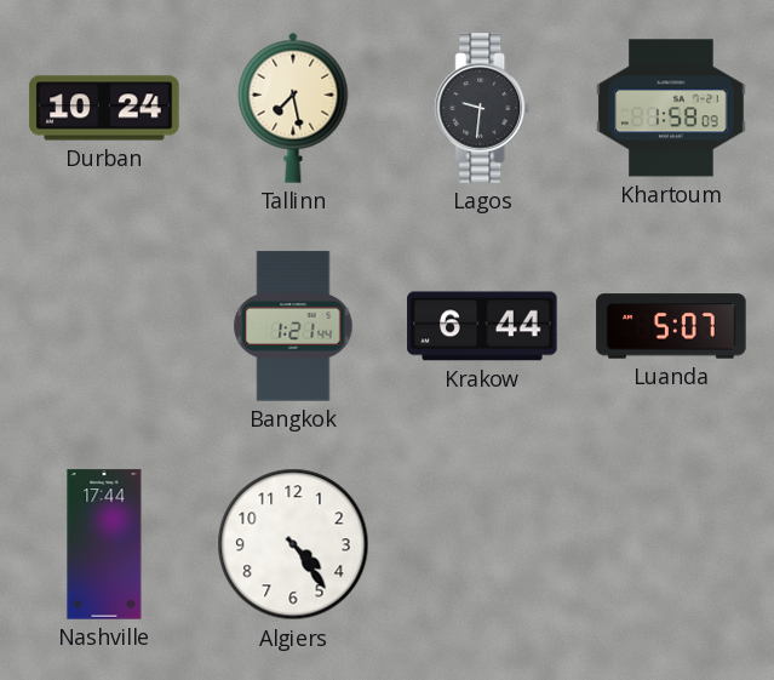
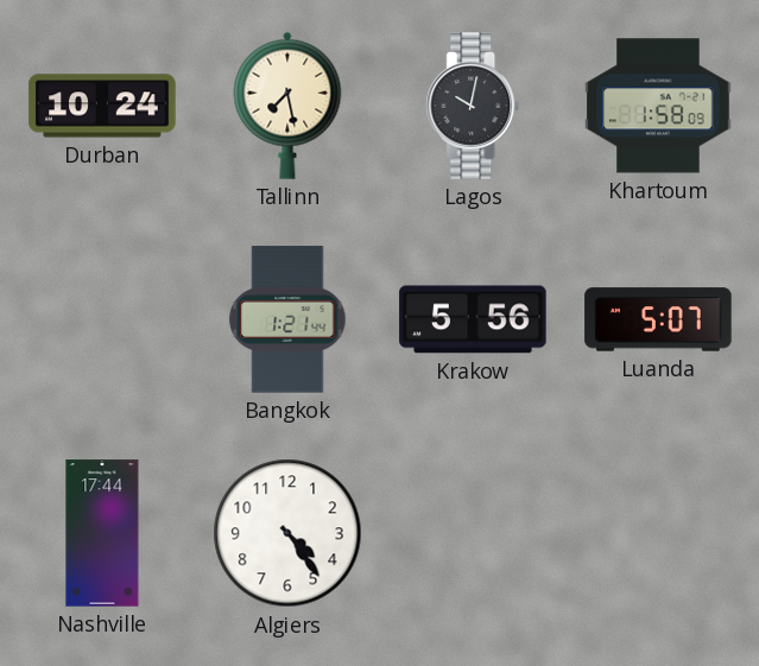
Lagos: 9:31 -> 10:02
Krakow: 6:44 -> 5:56
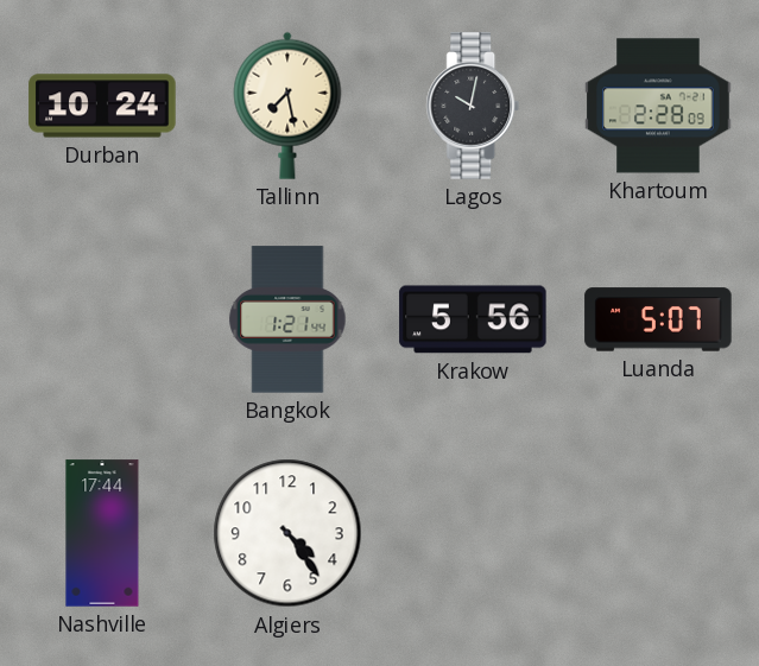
Khartoum: 1:58 -> 2:28
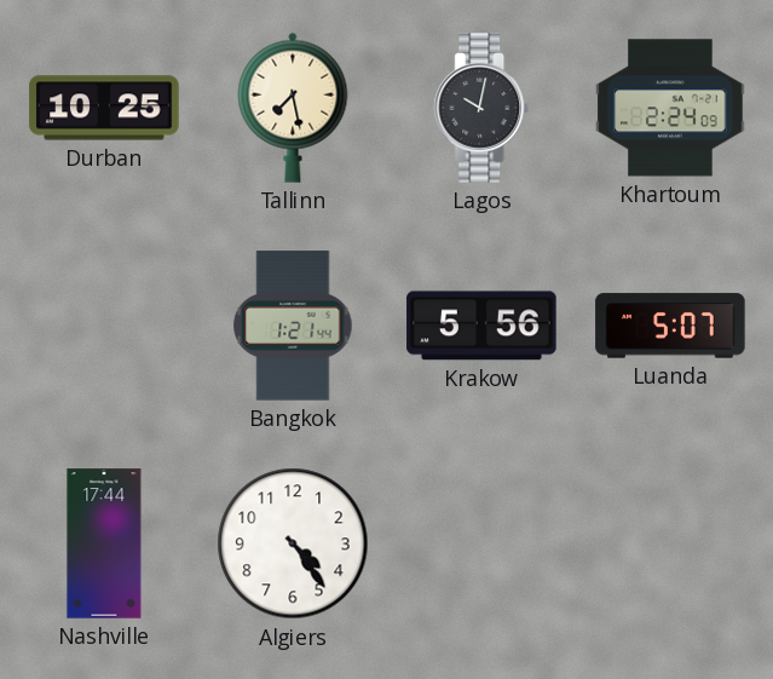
Durban: 10:24 -> 10:25
Khartoum: 2:28 -> 2:24
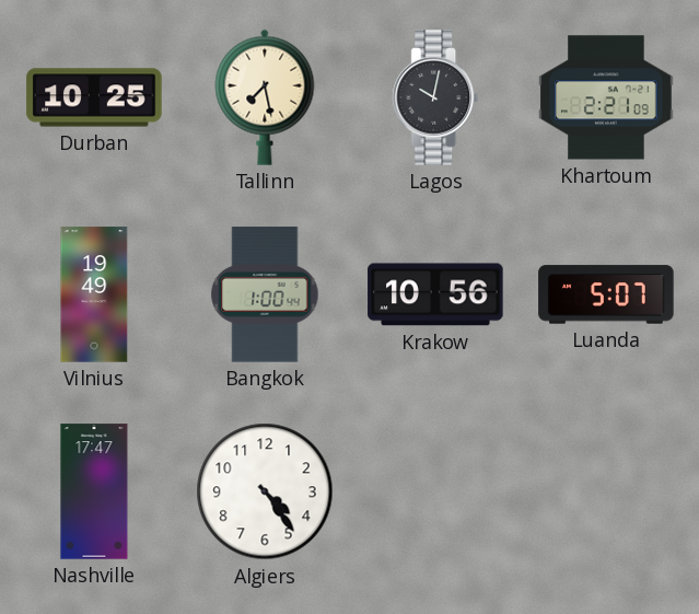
Khartoum: 2:24 -> 2:21
Vilnius: none -> 19:49
Bangkok: 1:21 -> 1:00
Krakow: 5:56 -> 10:56
Nashville: 17:44 -> 17:47
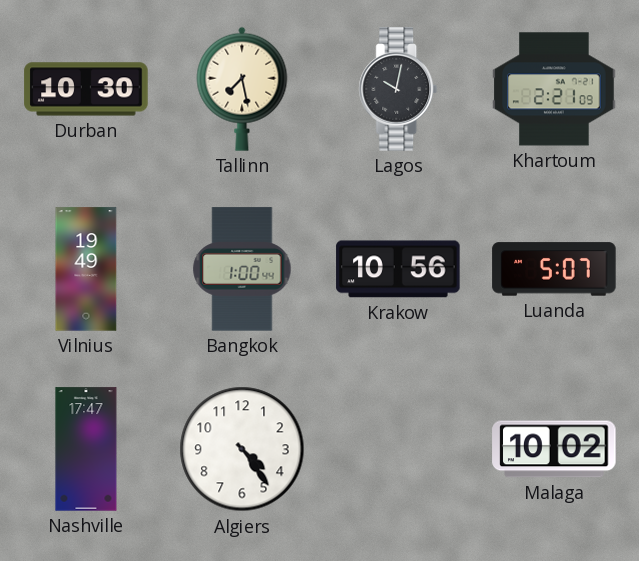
Durban: 10:25 -> 10:30
Malaga: none -> 10:02
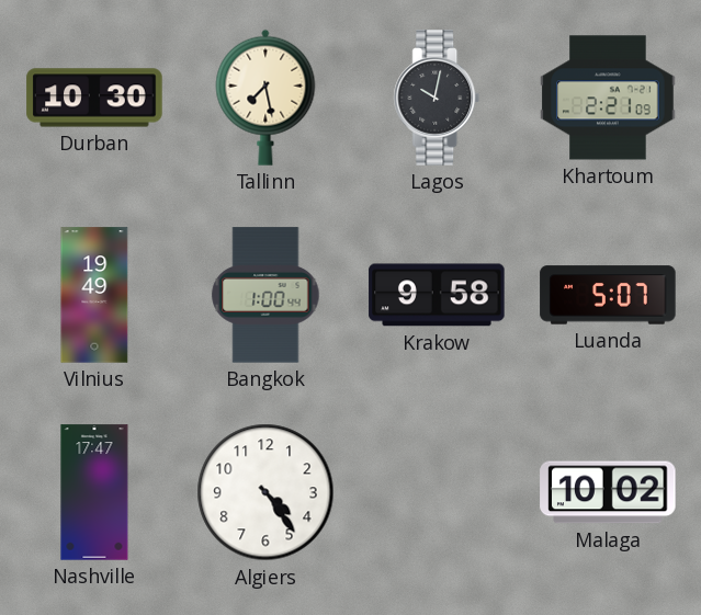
Krakow: 10:56 -> 9:58
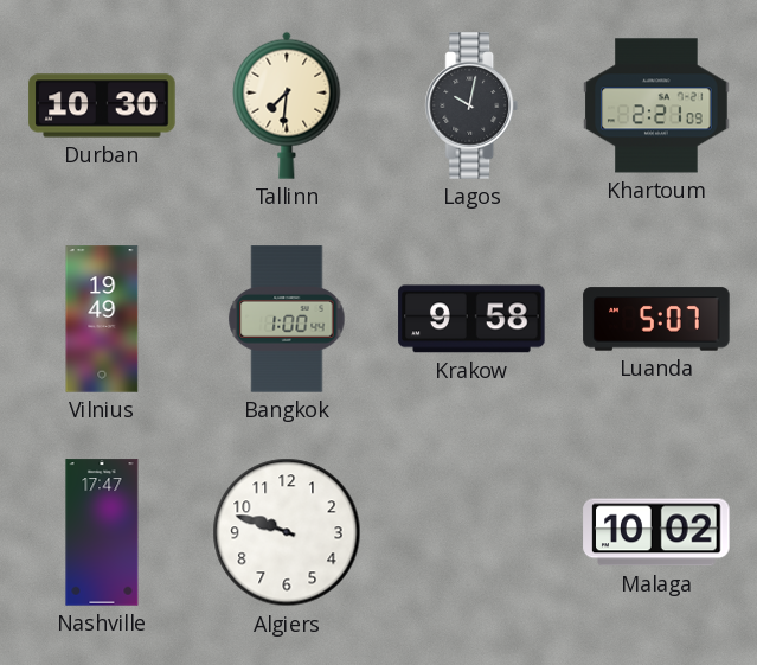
Tallinn: 7:28 -> 7:31
Algiers: 4:24 -> 9:48
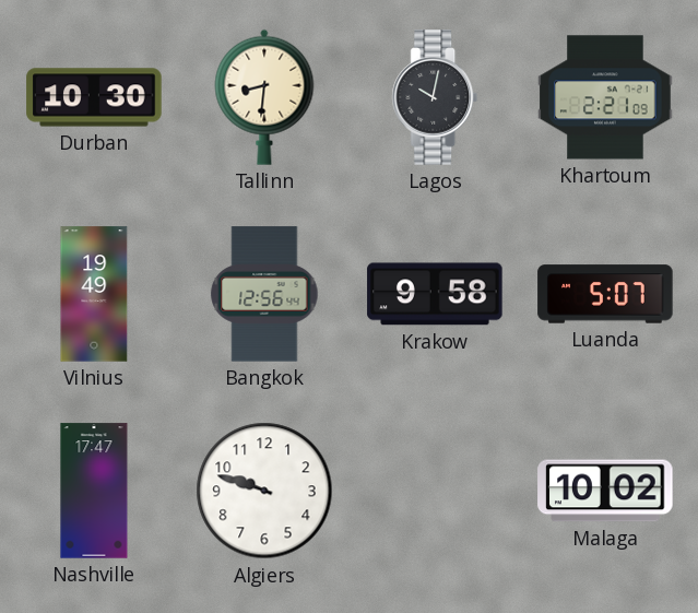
Tallinn: 7:31 -> 8:31
Bangkok: 1:00 -> 12:56
